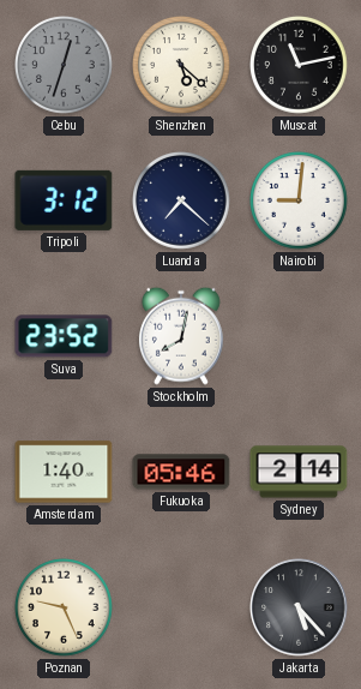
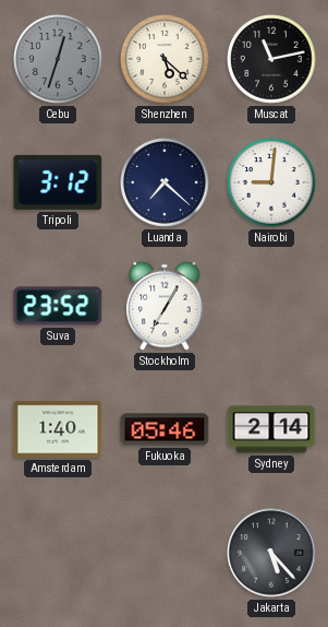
Stockholm: 8:02 -> 7:05
Poznan: 9:26 -> none
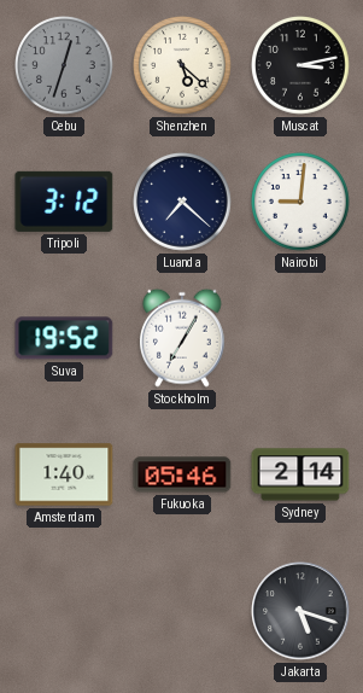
Muscat: 11:13 -> 3:13
Suva: 23:52 -> 19:52
Jakarta: 5:23 -> 5:18
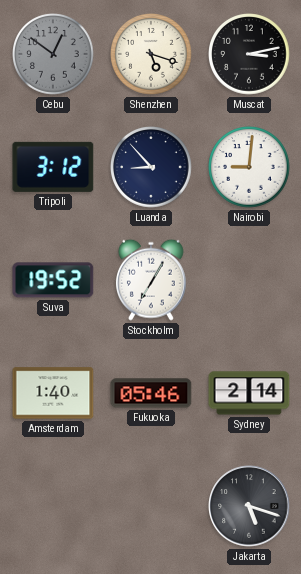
Cebu: 12:33 -> 12:51
Shenzhen: 5:22 -> 5:18
Luanda: 7:22 -> 8:53
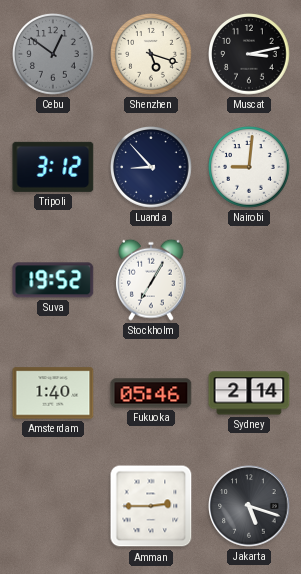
Amman: none -> 2:45
